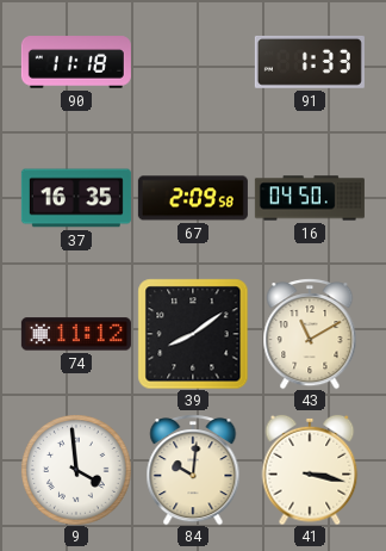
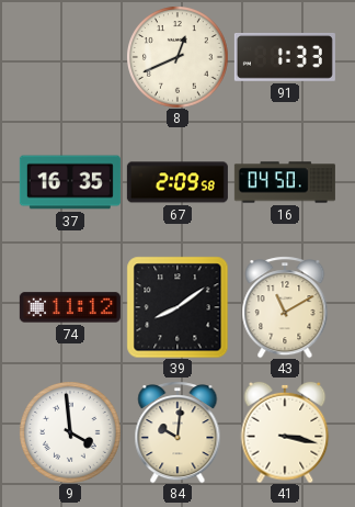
90: 11:18 -> none
8: none -> 12:41
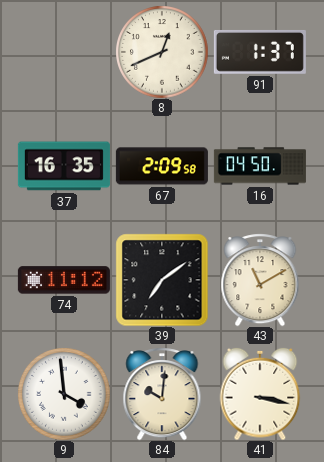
91: 1:33 -> 1:37
39: 8:09 -> 7:09
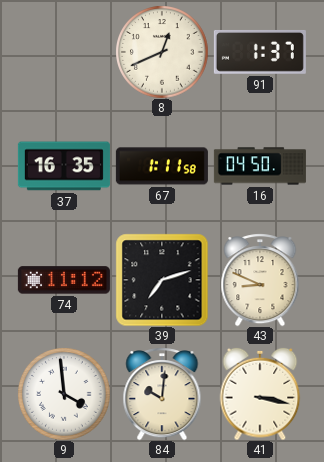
67: 2:09 -> 1:11
39: 7:09 -> 7:12
43: 11:10 -> 8:49
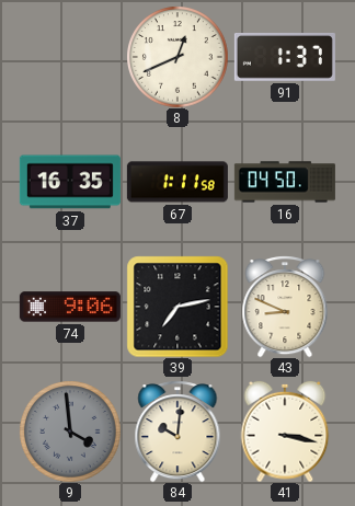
74: 11:12 -> 9:06
39: 7:12 -> 7:13
9 dial: white -> grey
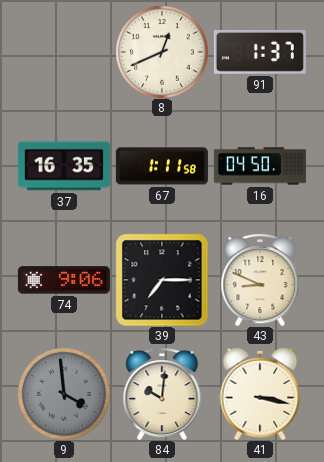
39: 7:13 -> 7:15
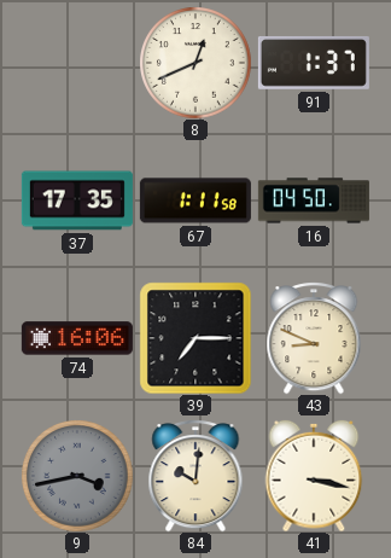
37: 16:35 -> 17:35
74: 9:06 -> 16:06
9: 3:59 -> 3:43
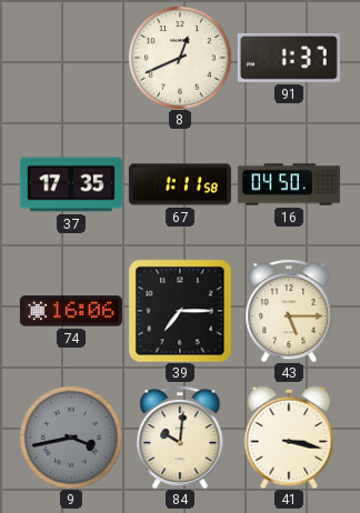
43: 8:49 -> 5:15
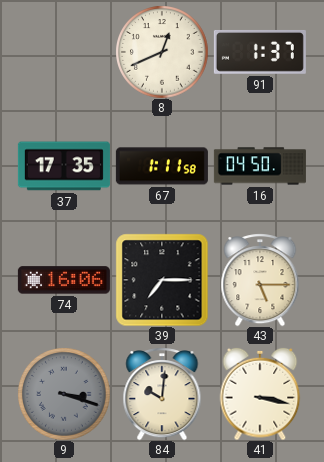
9: 3:43 -> 3:18
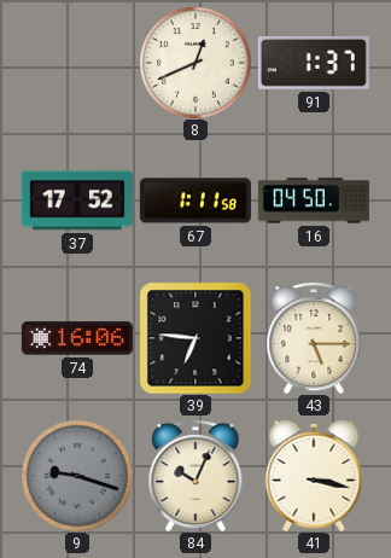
37: 17:35 -> 17:52
39: 7:15 -> 6:46
9: 3:18 -> 9:18
84: 10:01 -> 10:04
